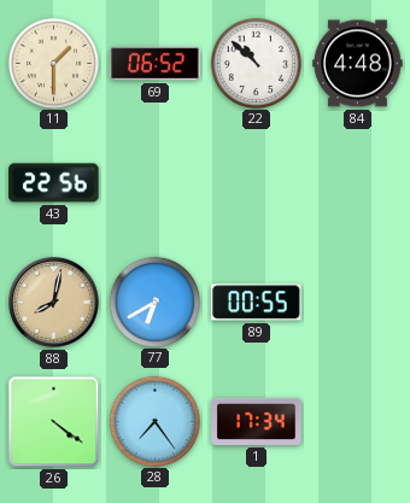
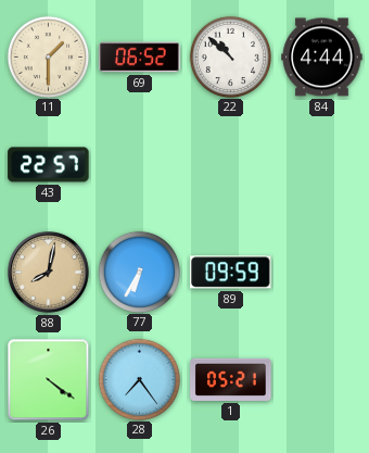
84: 4:48 -> 4:44
43: 22:56 -> 22:57
77: 6:40 -> 6:35
89: 00:55 -> 09:59
1: 17:34 -> 05:21
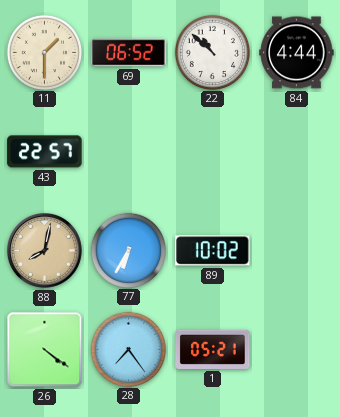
89: 09:59 -> 10:02
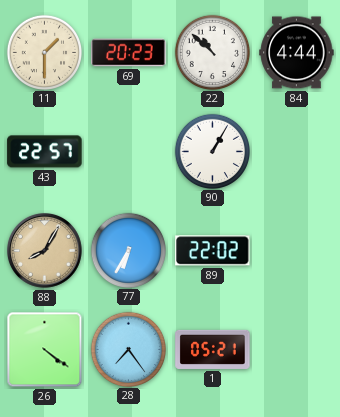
69: 06:52 -> 20:23
90: none -> 1:05
88: 8:02 -> 8:05
89: 10:02 -> 22:02
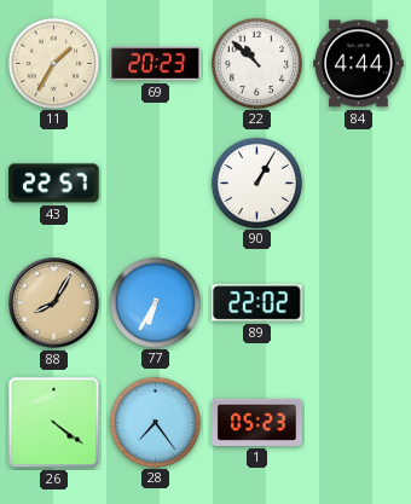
11: 1:30 -> 1:35
1: 05:21 -> 05:23
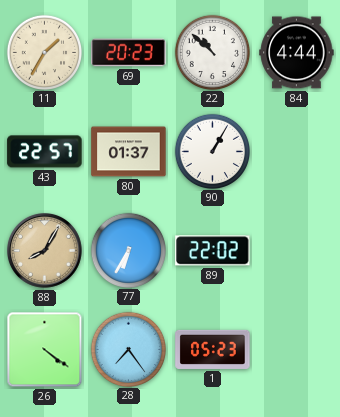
80: none -> 01:37
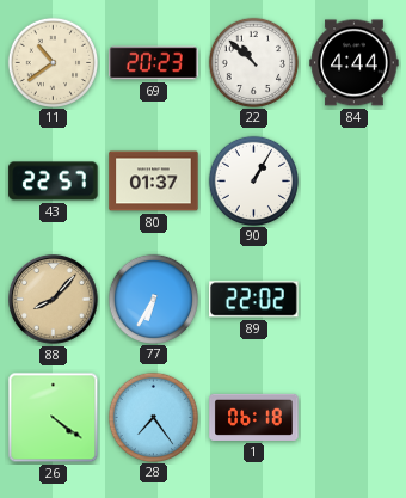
11: 1:35 -> 10:39
88: 8:05 -> 8:07
1: 05:23 -> 06:18
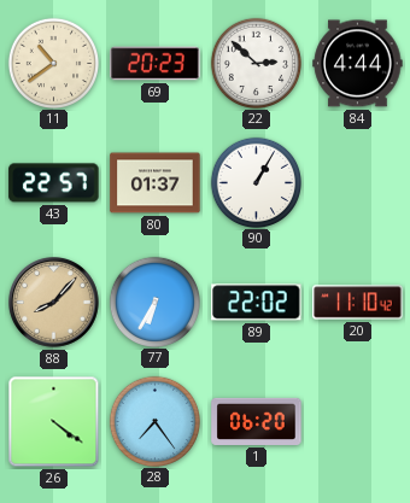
22: 10:52 -> 2:52
20: none -> 11:10
1: 06:18 -> 06:20
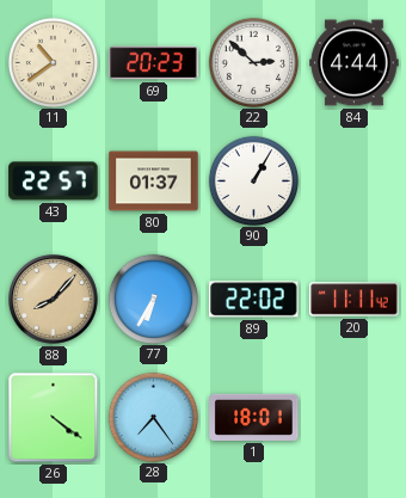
20: 11:10 -> 11:11
1: 06:20 -> 18:01
